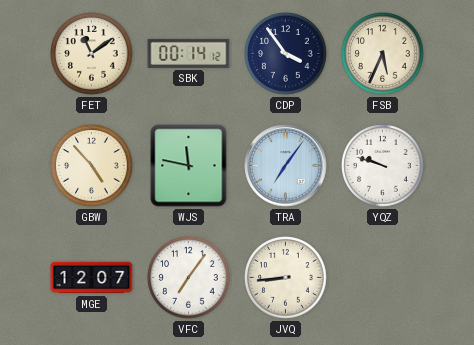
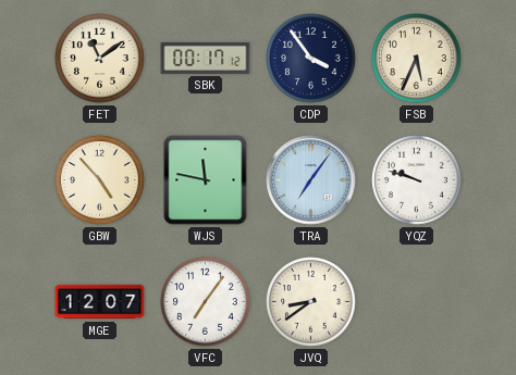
SBK: 00:14 -> 00:17
JVQ: 8:44 -> 8:39
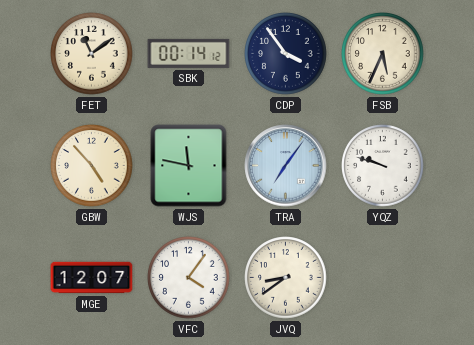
SBK: 00:17 -> 00:14
VFC: 7:06 -> 4:06
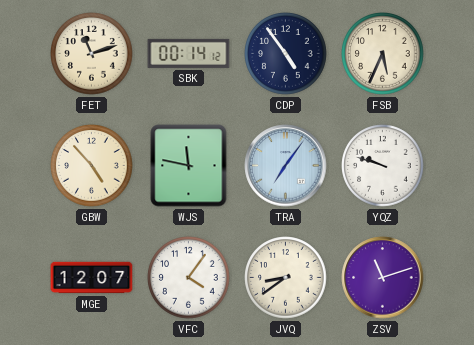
FET: 11:09 -> 11:12
CDP: 3:54 -> 4:54
ZSV: none -> 11:12
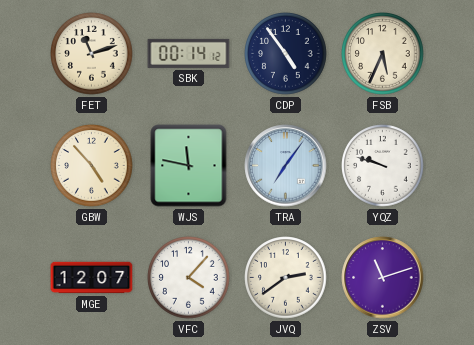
VFC: 4:06 -> 4:07
JVQ: 8:39 -> 2:39
